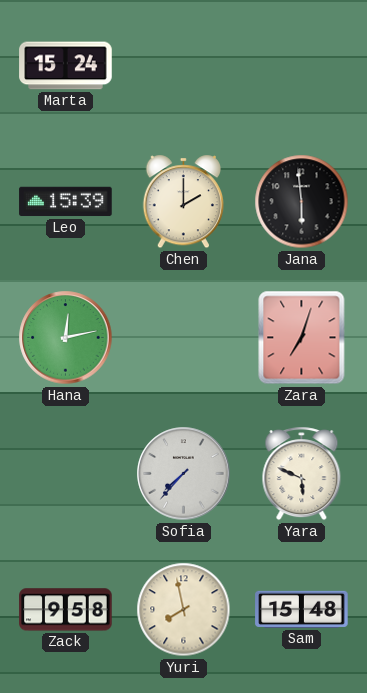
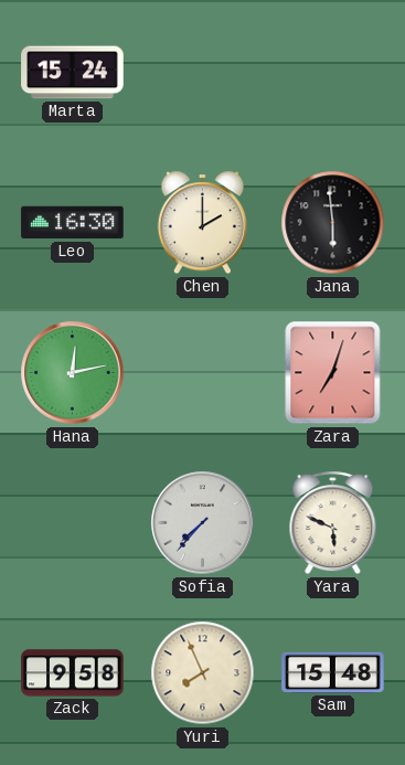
Leo: 15:39 -> 16:30
Yuri: 7:58 -> 7:56
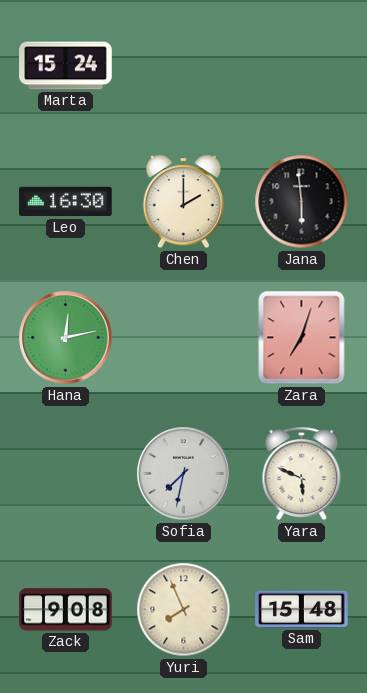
Sofia: 7:37 -> 7:32
Zack: 9:58 -> 9:08
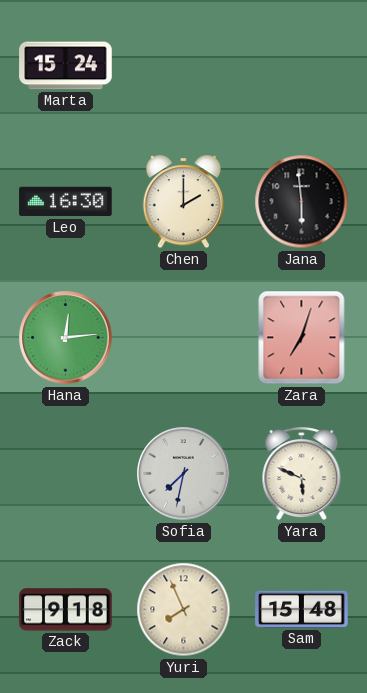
Hana: 12:13 -> 12:14
Zack: 9:08 -> 9:18
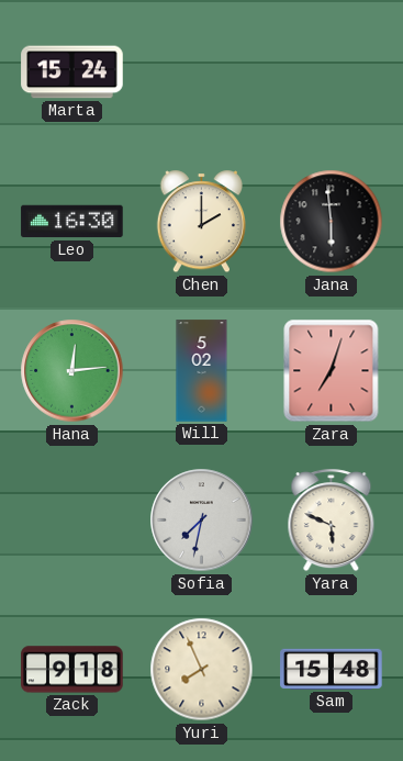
Will: none -> 5:02
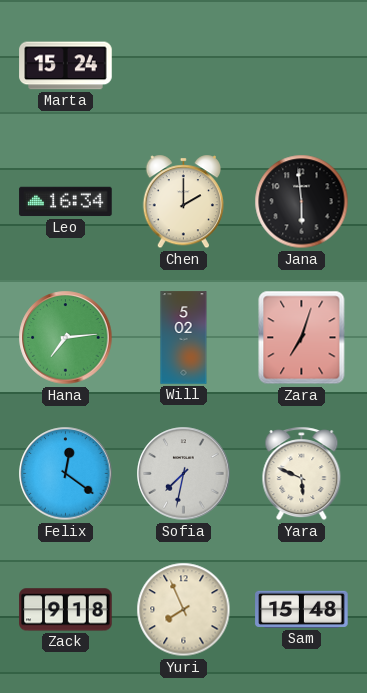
Leo: 16:30 -> 16:34
Hana: 12:14 -> 7:14
Felix: none -> 12:21
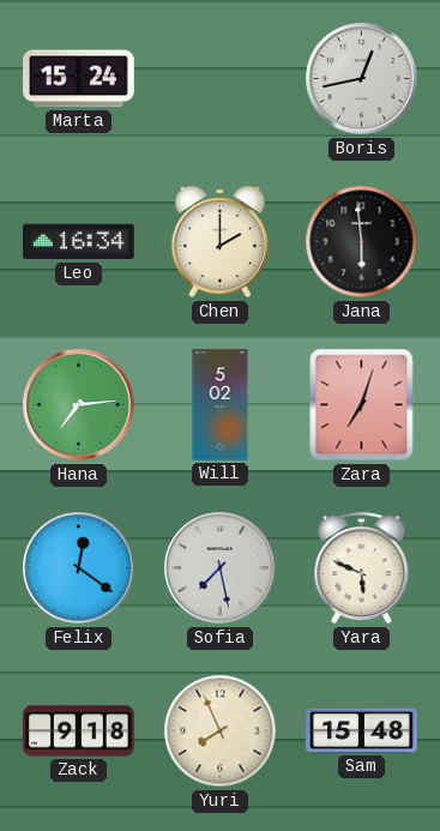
Boris: none -> 12:43
Sofia: 7:32 -> 7:28
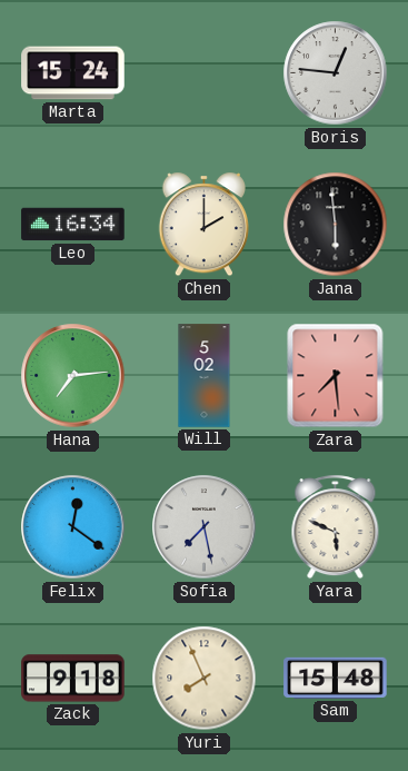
Boris: 12:43 -> 12:46
Zara: 7:03 -> 7:29
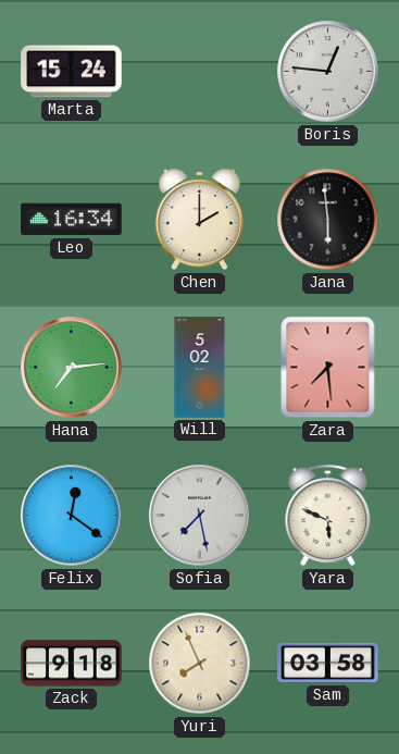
Sam: 15:48 -> 03:58
